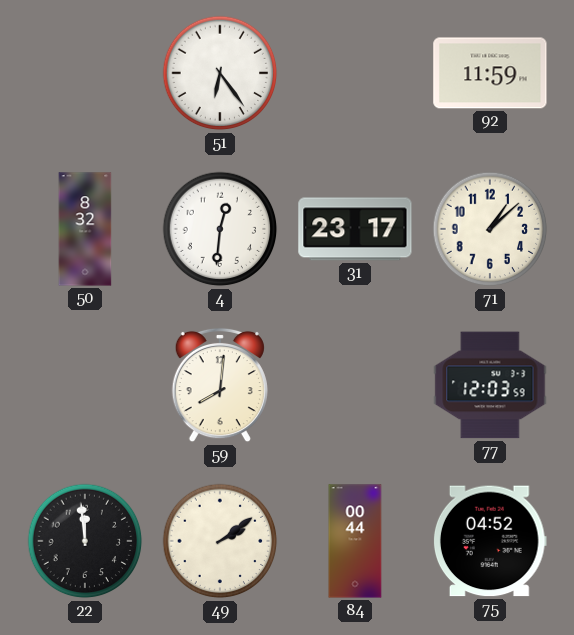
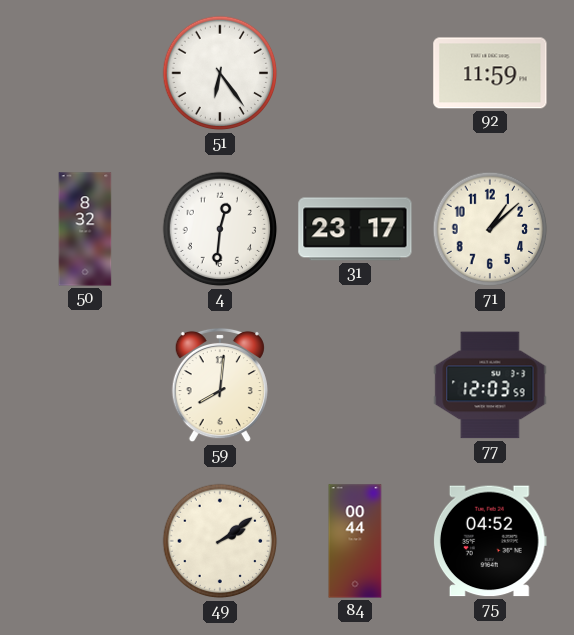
22: 11:59 -> none
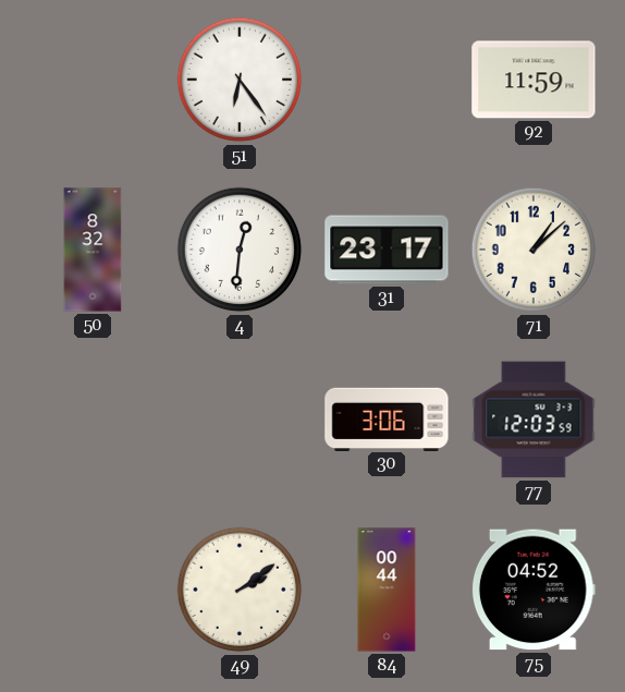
59: 8:01 -> none
30: none -> 3:06
